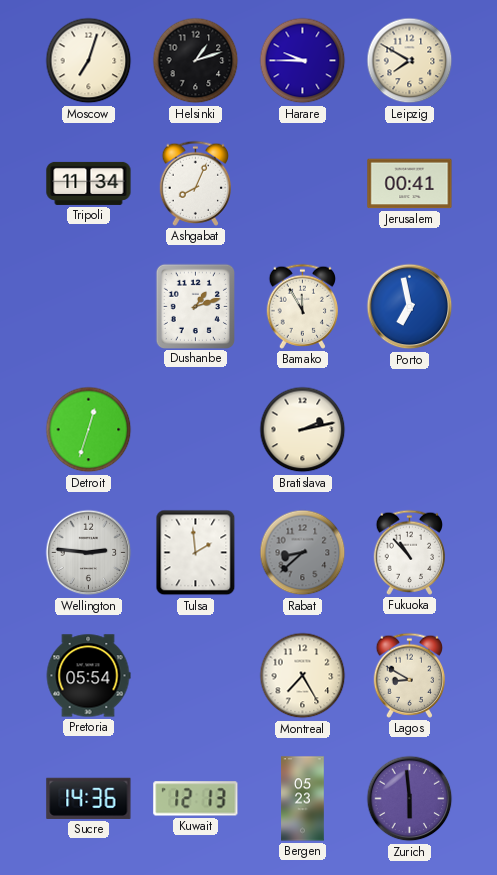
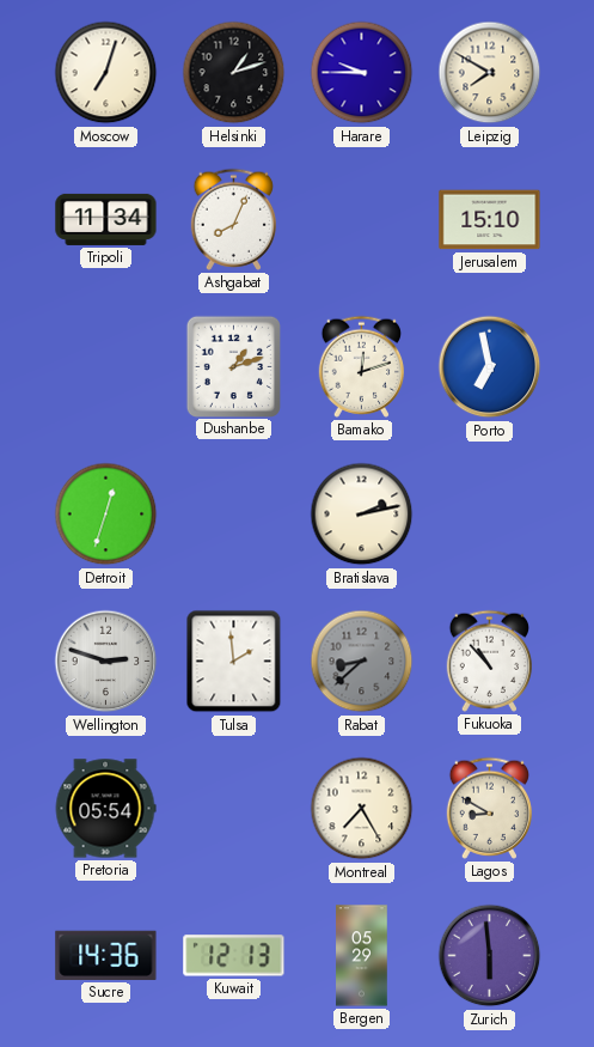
Jerusalem: 00:41 -> 15:10
Bamako: 11:55 -> 12:12
Wellington: 2:46 -> 2:48
Bergen: 05:23 -> 05:29
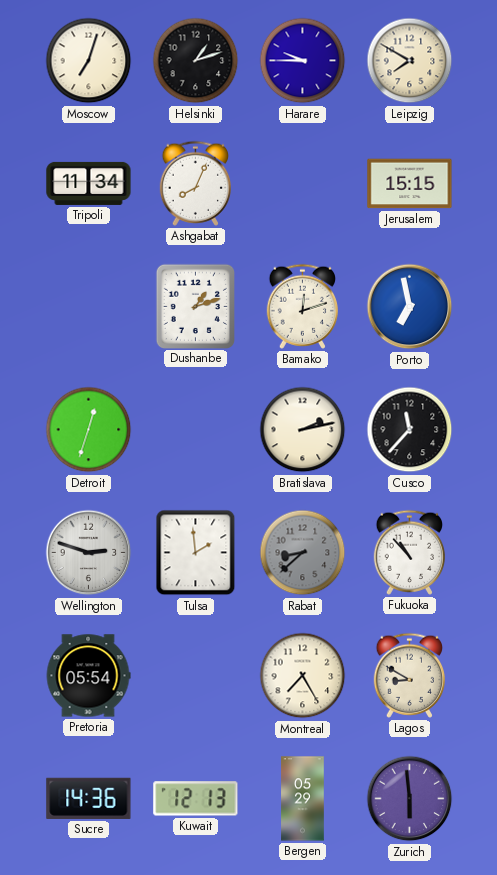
Jerusalem: 15:10 -> 15:15
Cusco: none -> 11:37
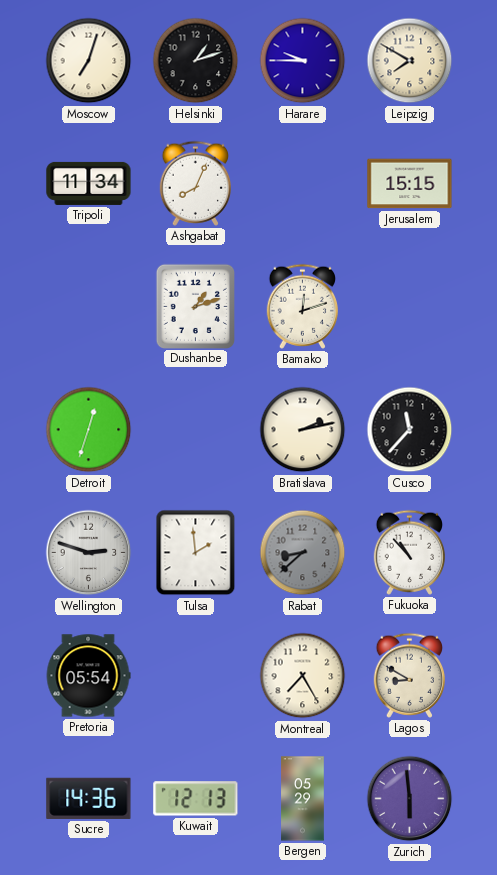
Porto: 6:58 -> none
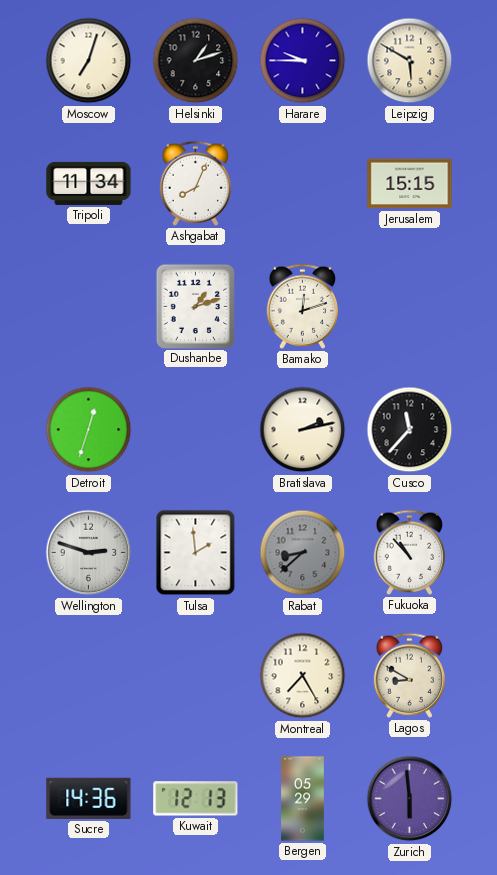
Leipzig: 7:50 -> 5:50
Pretoria: 05:54 -> none
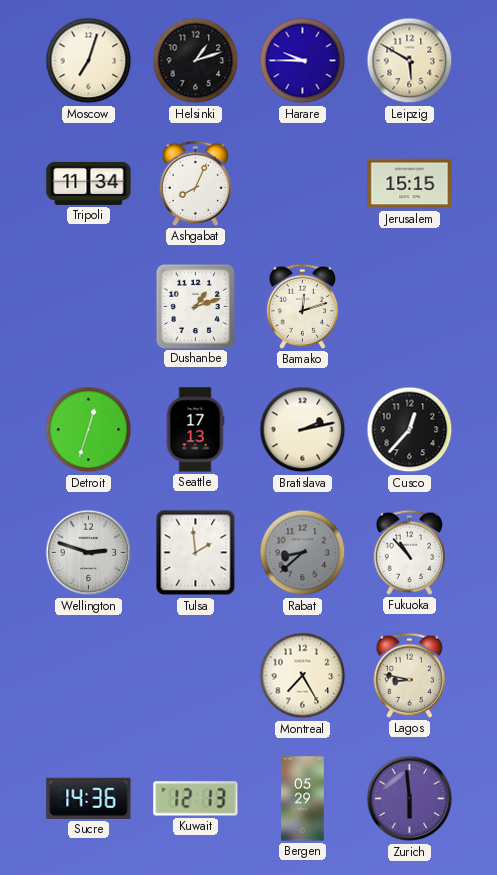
Seattle: none -> 17:13
Cusco: 11:37 -> 12:37
Lagos: 8:50 -> 8:47
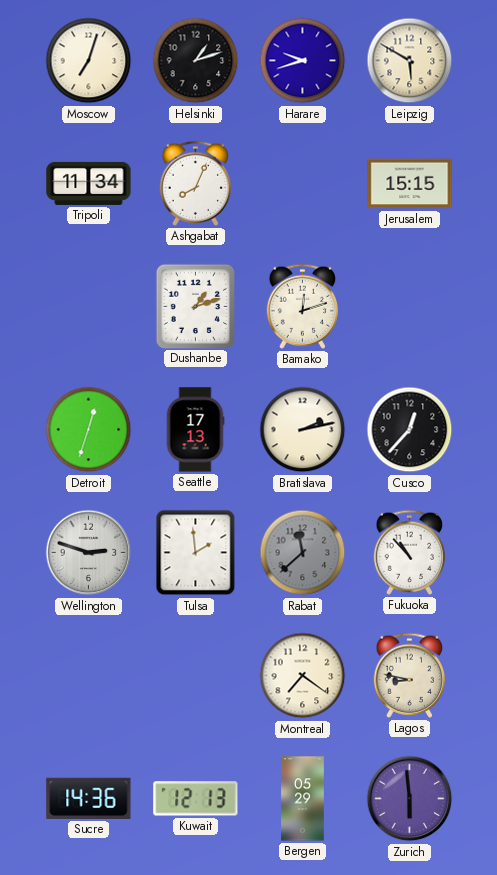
Harare: 9:45 -> 9:42
Rabat: 8:38 -> 11:38
Montreal: 7:25 -> 7:21
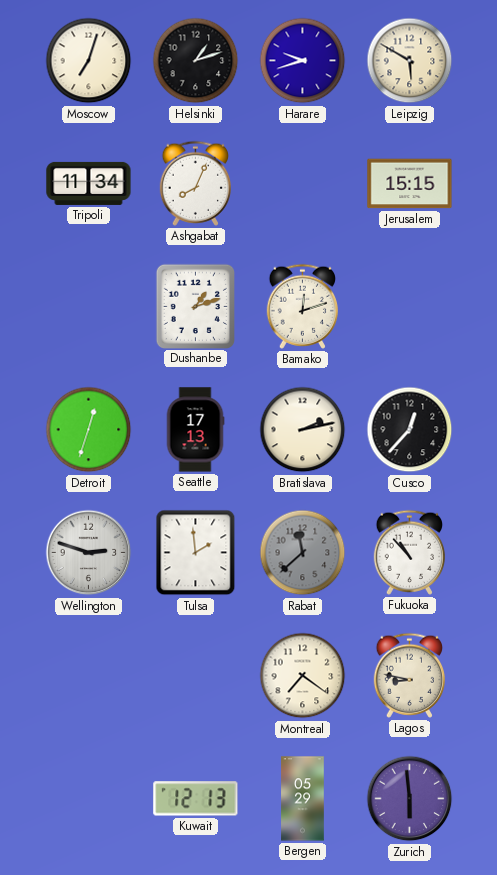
Sucre: 14:36 -> none
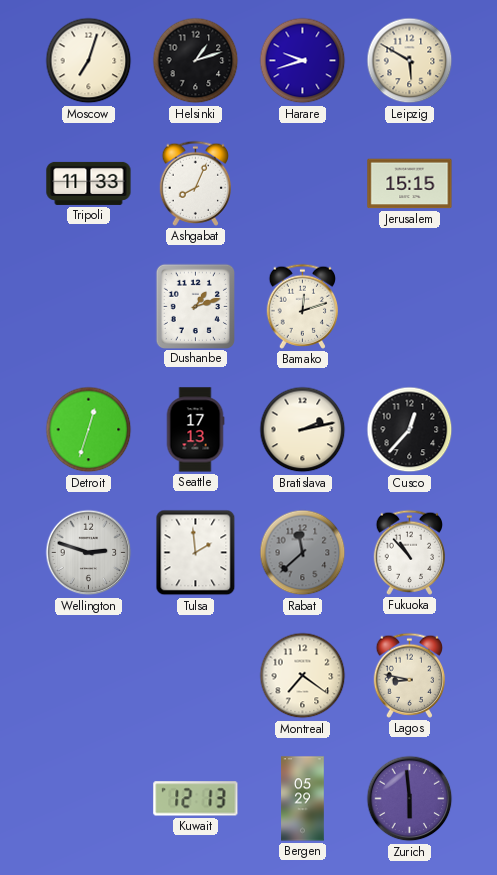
Tripoli: 11:34 -> 11:33
